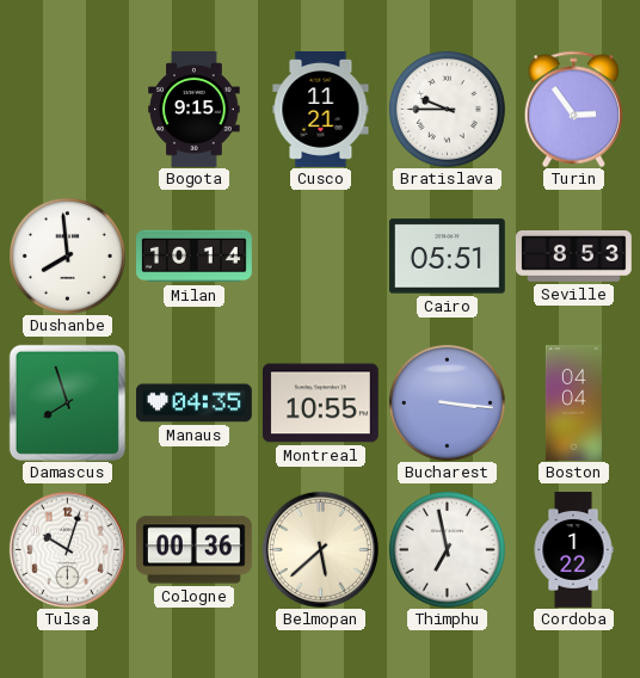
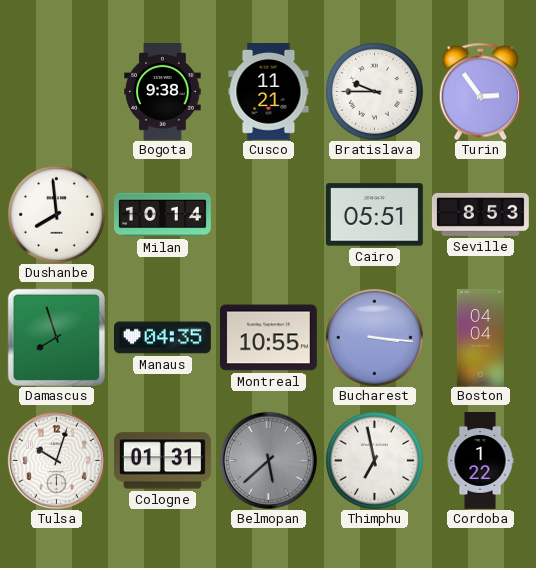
Bogota: 9:15 -> 9:38
Cologne: 00:36 -> 01:31
Belmopan dial: cream -> grey
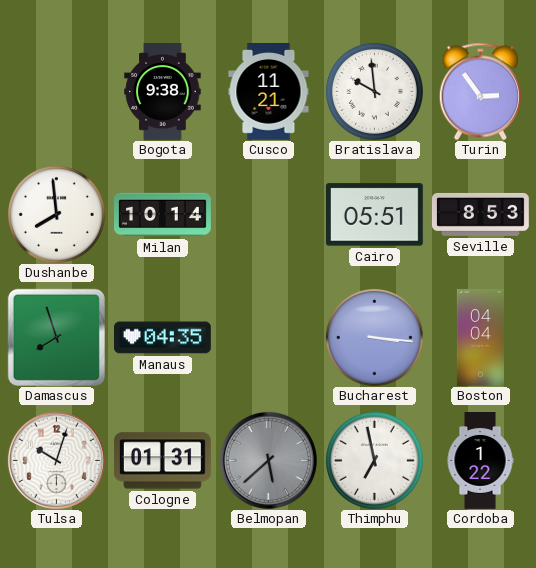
Bratislava: 9:45 -> 9:59
Montreal: 10:55 -> none
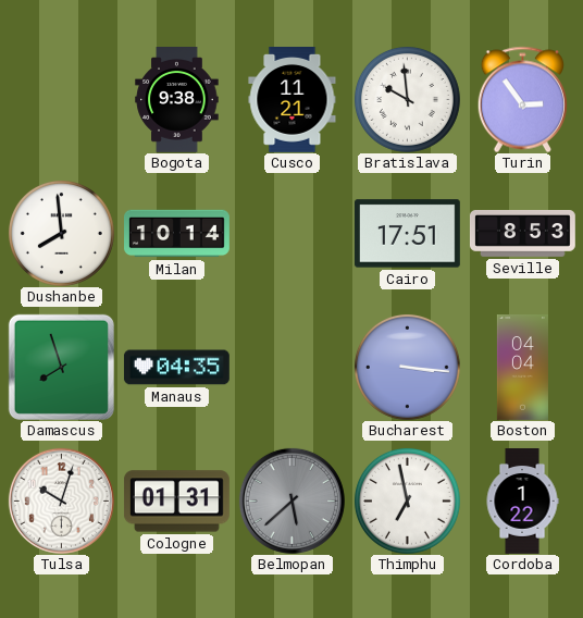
Cairo: 05:51 -> 17:51
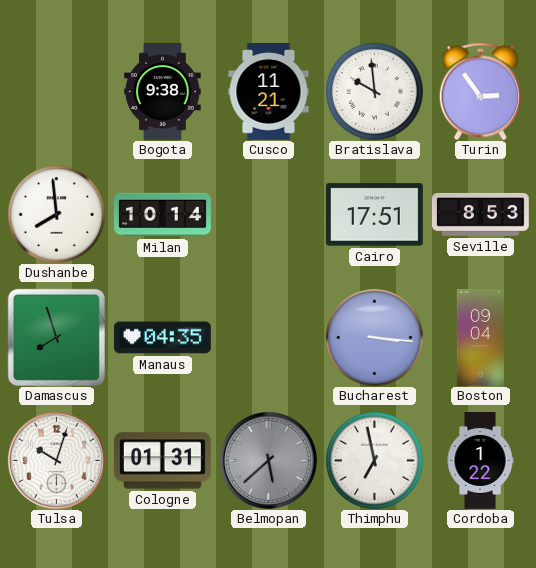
Boston: 04:04 -> 09:04
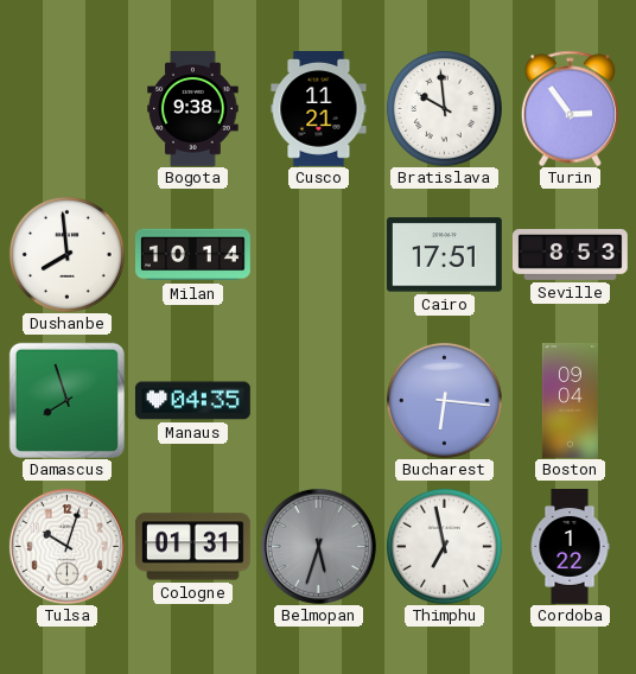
Bucharest: 3:16 -> 6:16
Belmopan: 5:38 -> 5:33
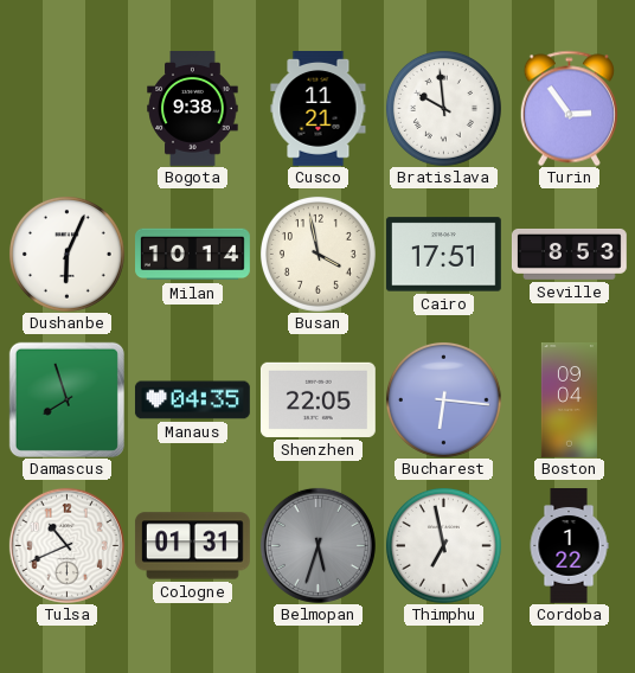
Dushanbe: 7:59 -> 6:04
Busan: none -> 3:58
Shenzhen: none -> 22:05
Tulsa: 10:03 -> 10:41
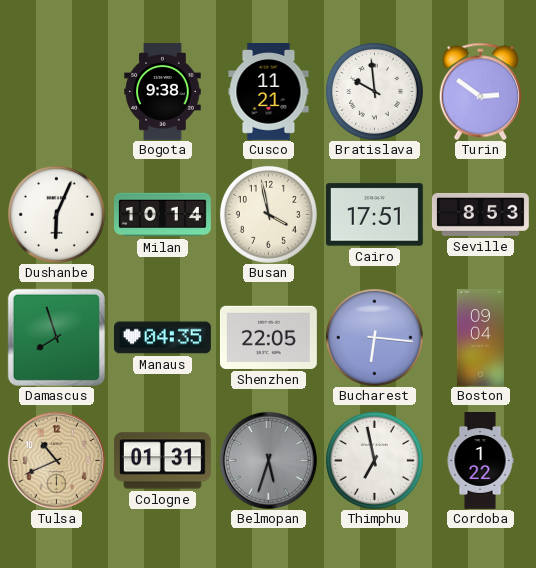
Turin: 2:54 -> 2:51
Tulsa dial: white -> champagne
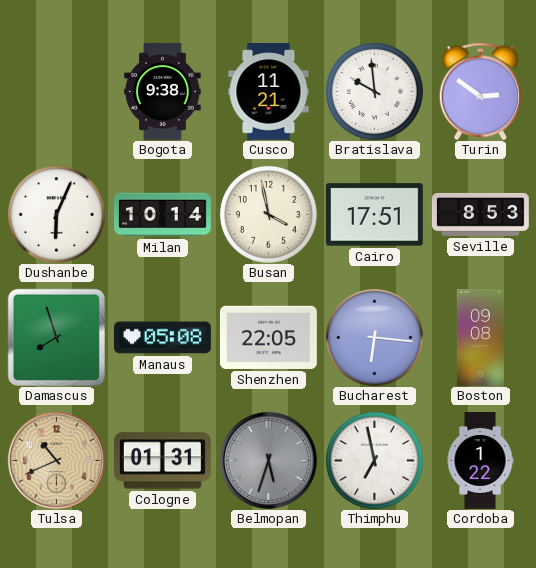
Manaus: 04:35 -> 05:08
Boston: 09:04 -> 09:08
